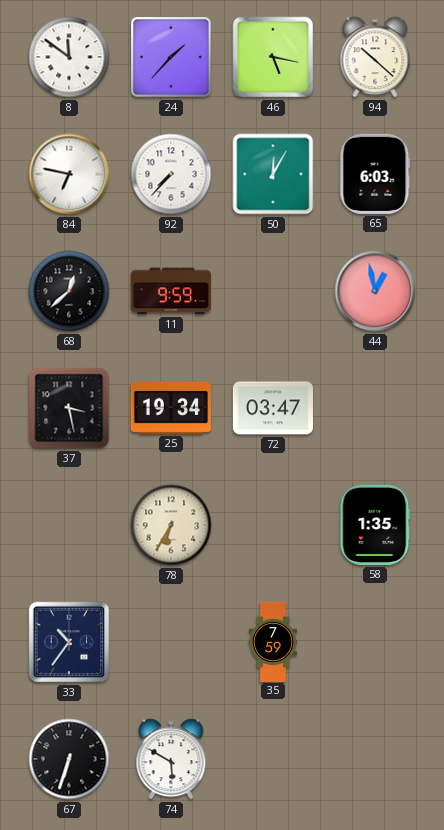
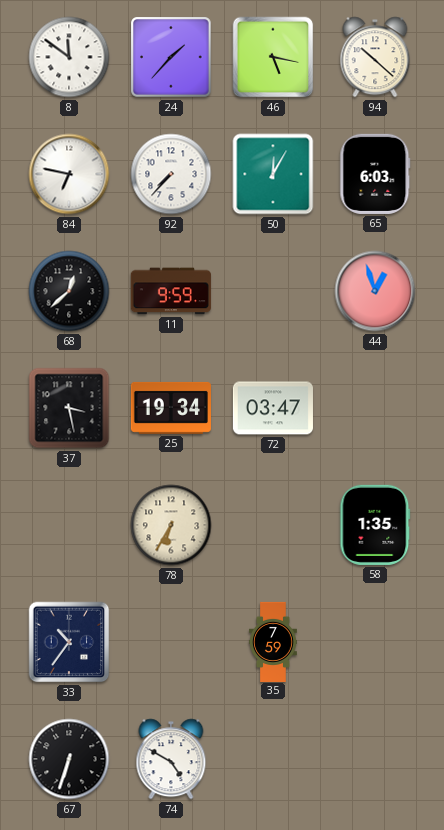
44: 12:58 -> 12:57
74: 5:50 -> 4:50
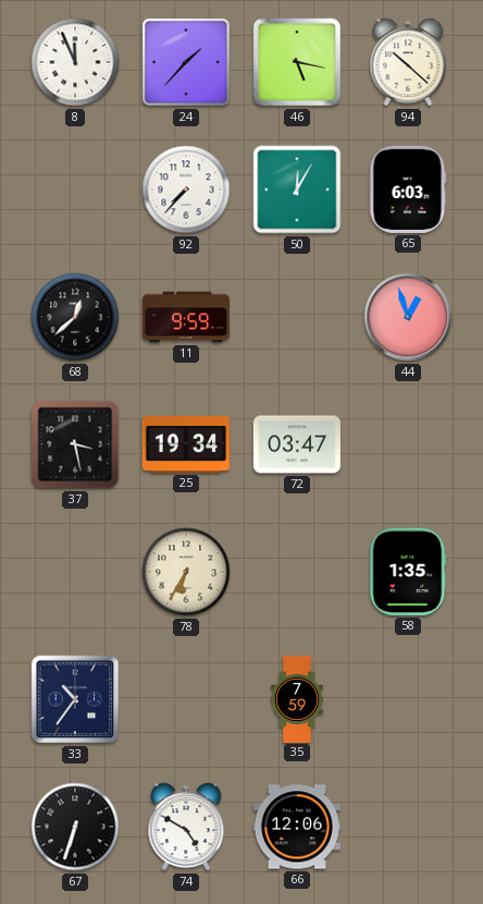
8: 11:51 -> 11:56
84: 6:47 -> none
66: none -> 12:06
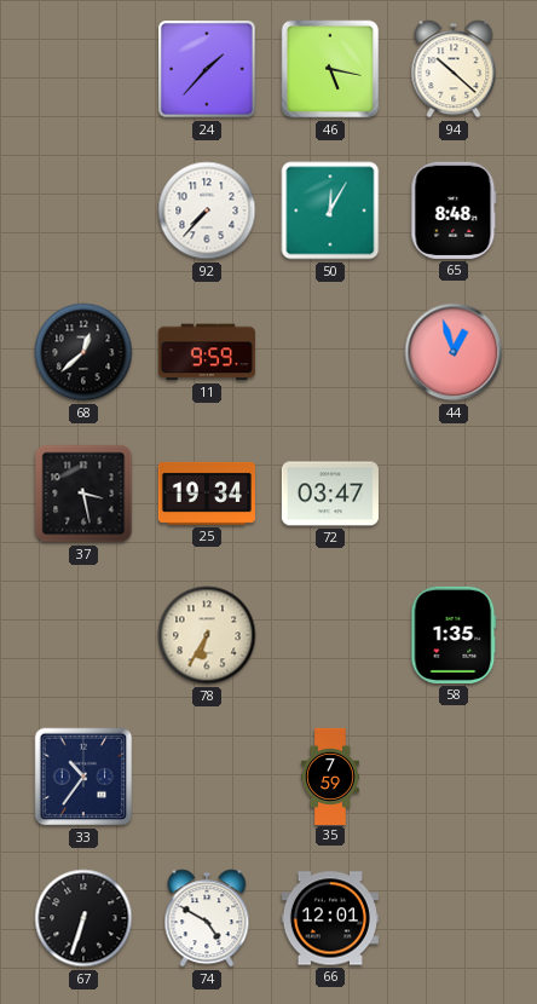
8: 11:56 -> none
65: 6:03 -> 8:48
66: 12:06 -> 12:01
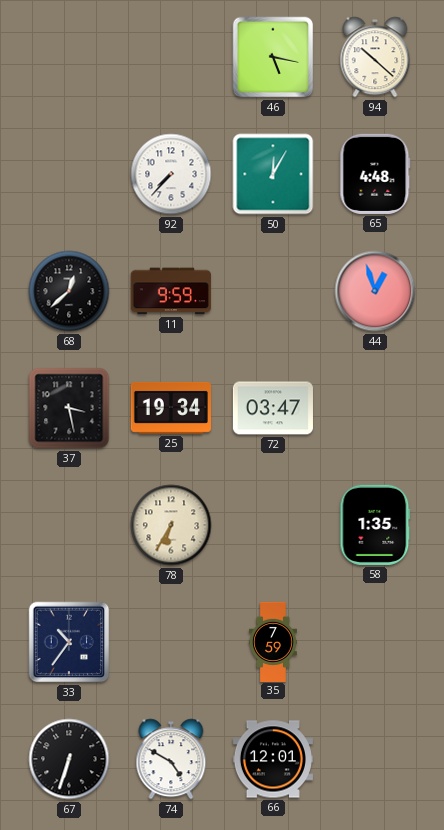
24: 1:37 -> none
65: 8:48 -> 4:48
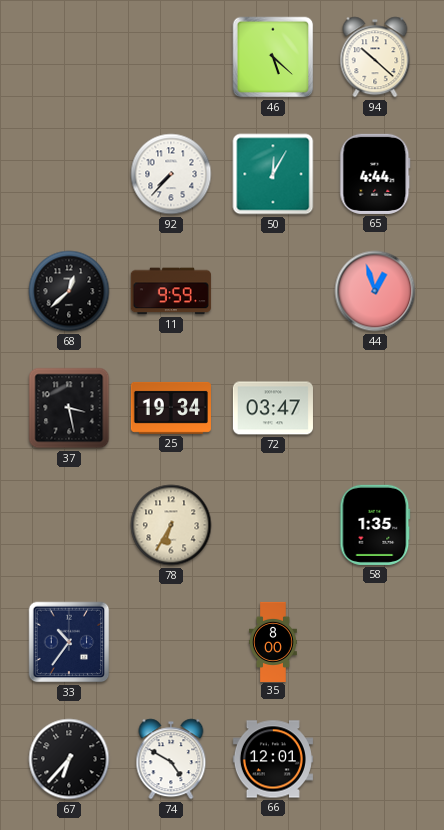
46: 5:17 -> 5:22
65: 4:48 -> 4:44
35: 7:59 -> 8:00
67: 6:33 -> 6:37
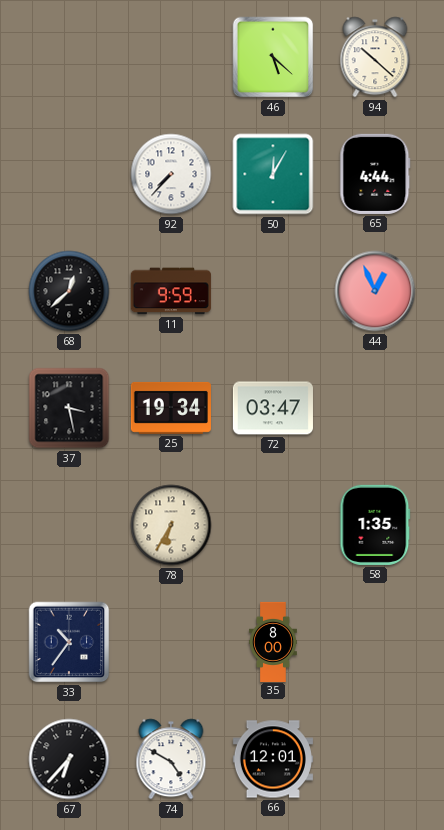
44: 12:57 -> 12:56
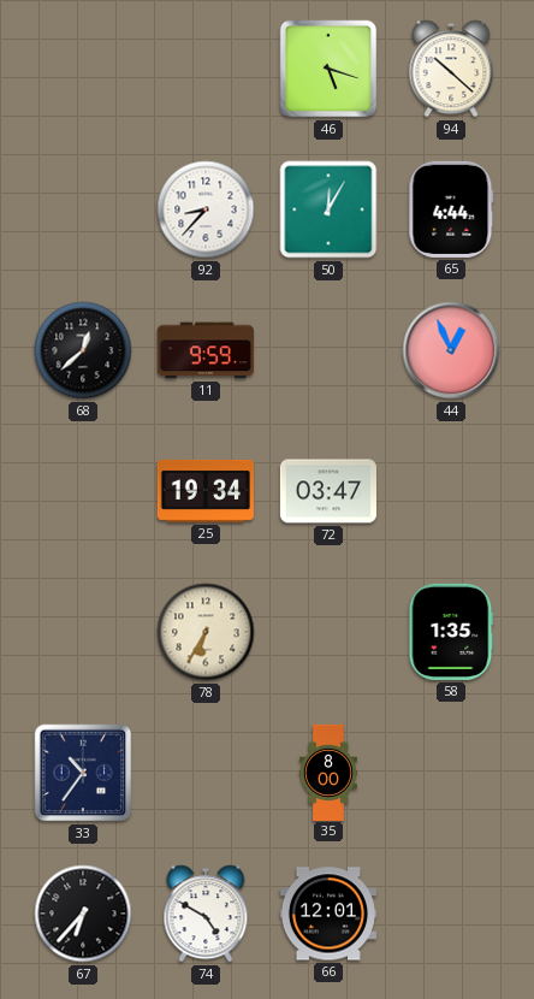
46: 5:22 -> 5:18
92: 7:37 -> 8:37
37: 3:28 -> none
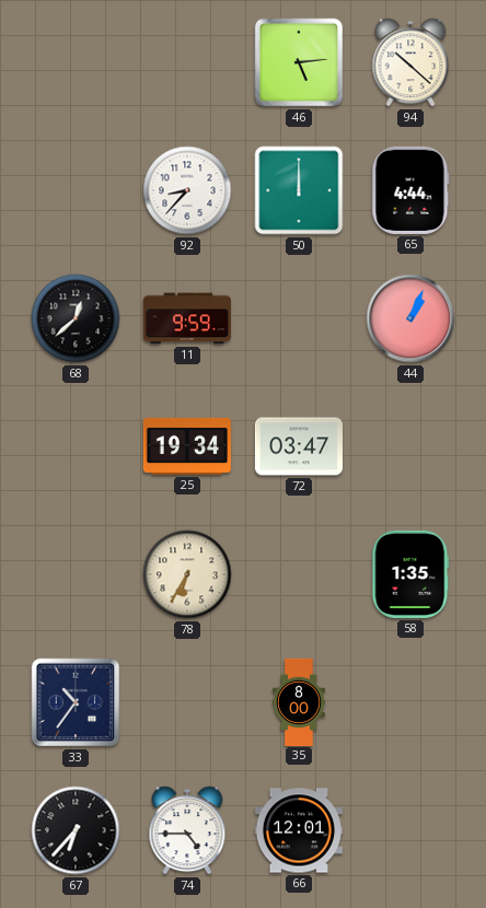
46: 5:18 -> 5:14
50: 12:05 -> 12:00
44: 12:56 -> 1:04
74: 4:50 -> 4:45
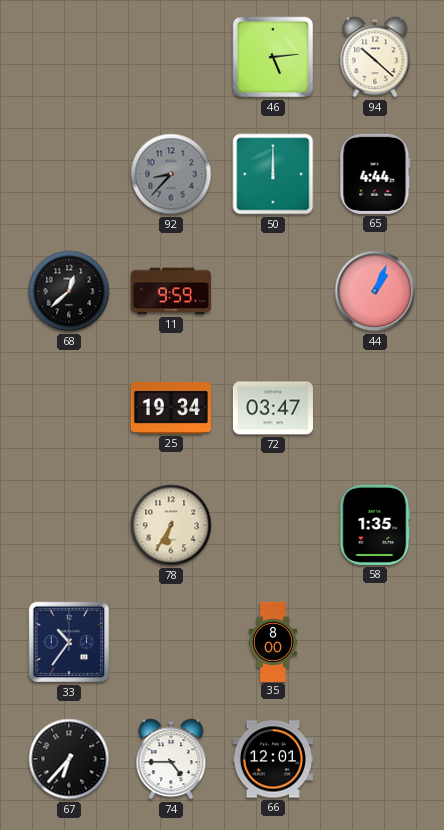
92 dial: white -> grey
